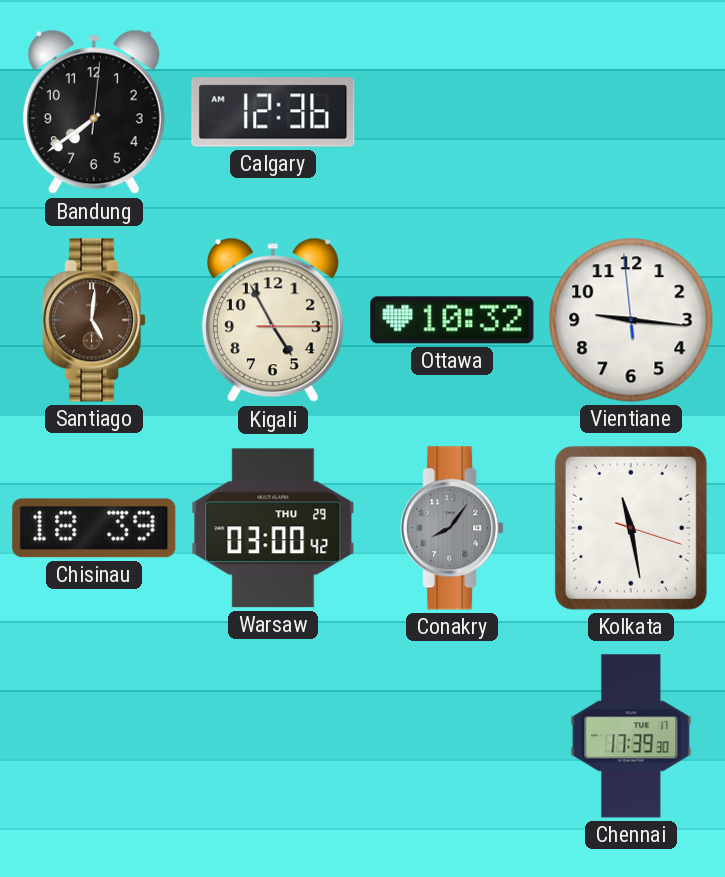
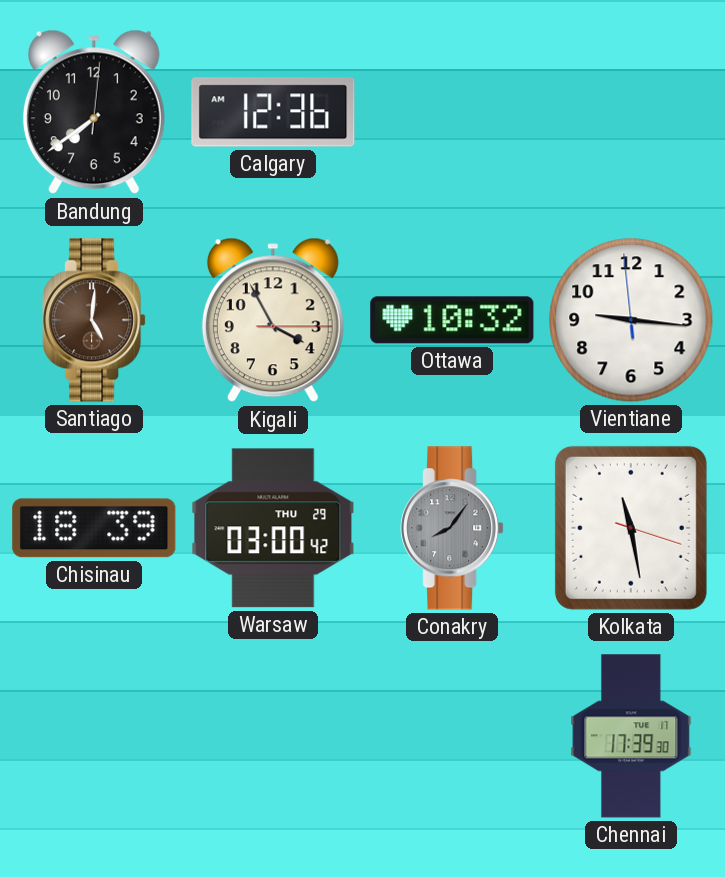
Kigali: 4:55 -> 3:55
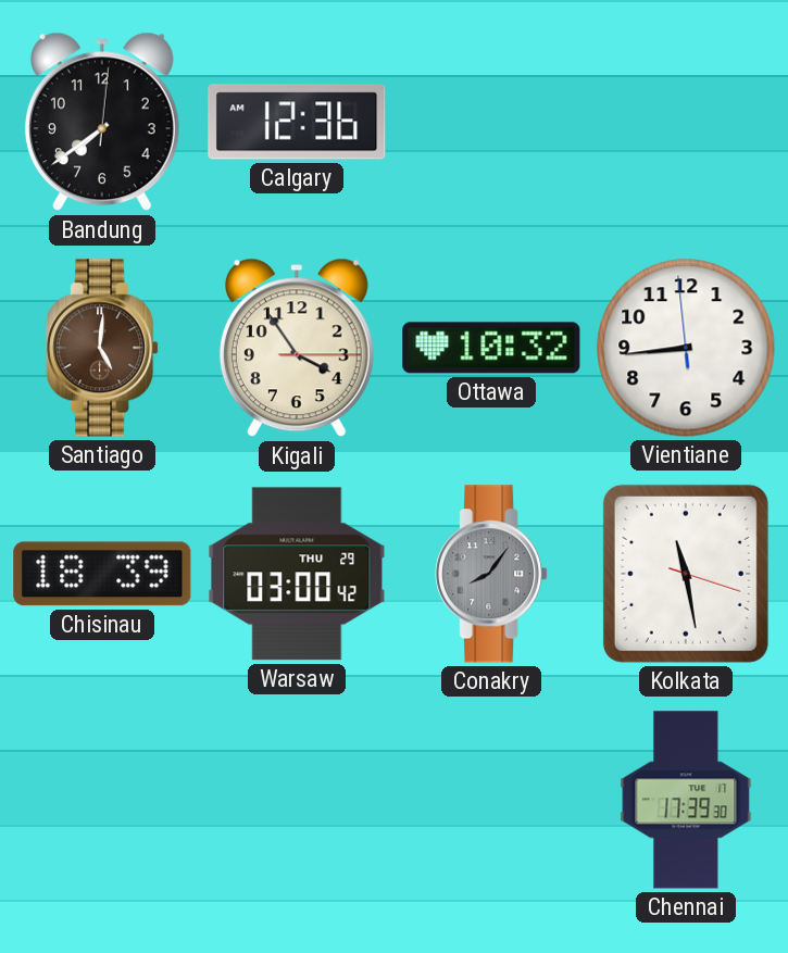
Kigali: 3:55 -> 3:54
Vientiane: 9:15 -> 8:43
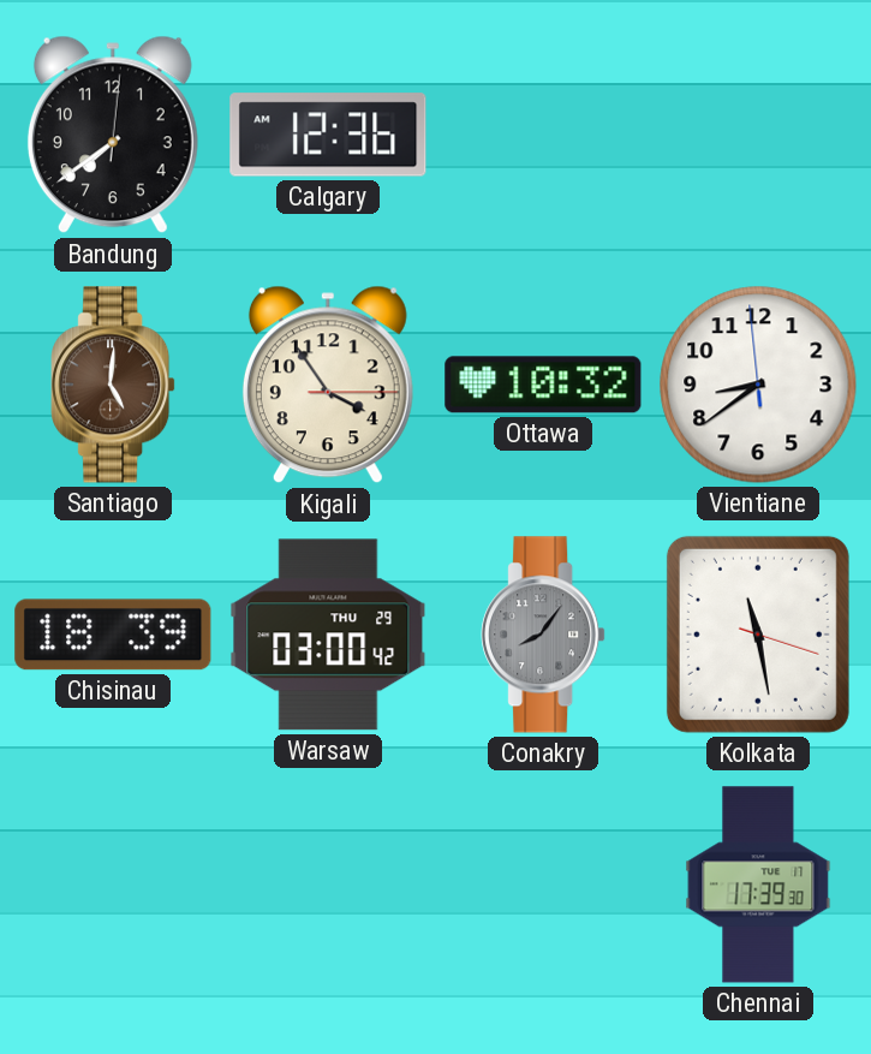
Vientiane: 8:43 -> 8:38
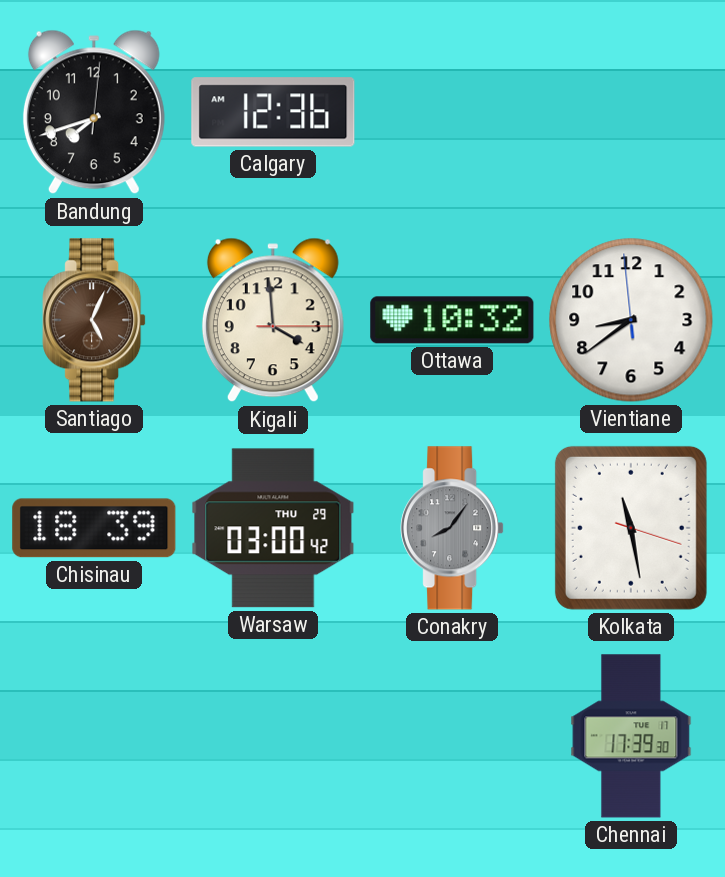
Bandung: 7:39 -> 7:42
Santiago: 5:01 -> 5:04
Kigali: 3:54 -> 3:59
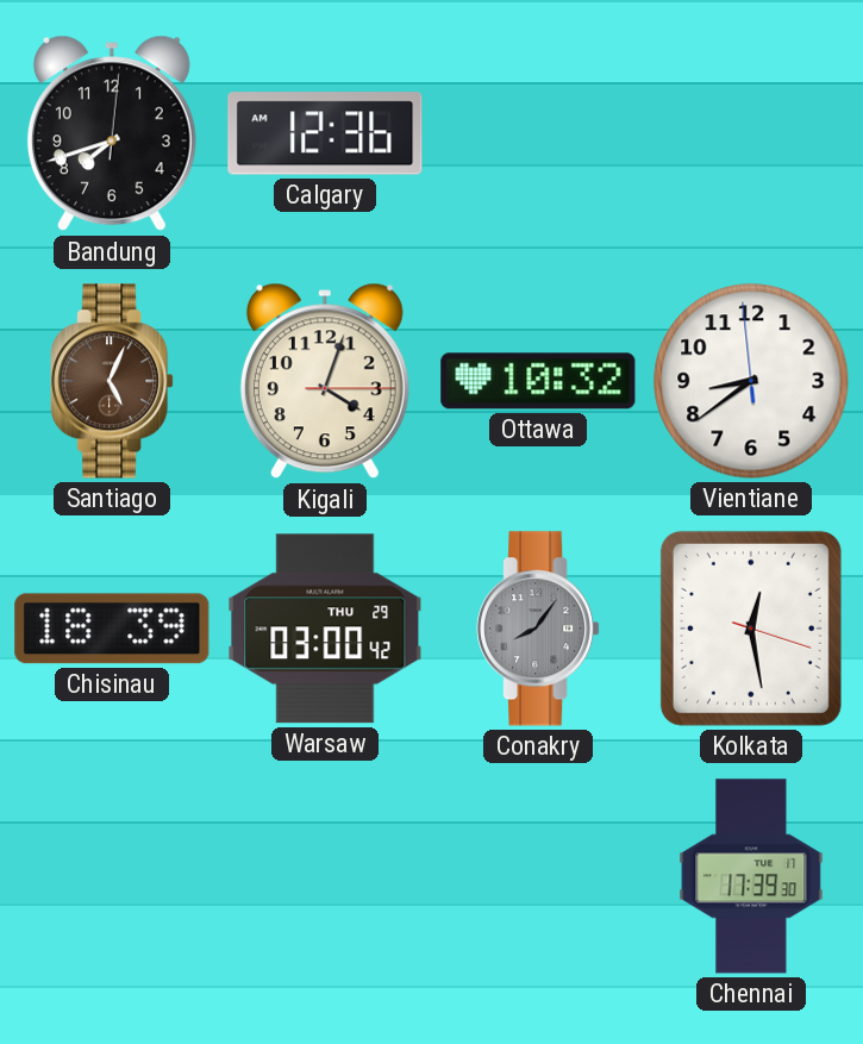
Kigali: 3:59 -> 4:03
Kolkata: 11:28 -> 12:28
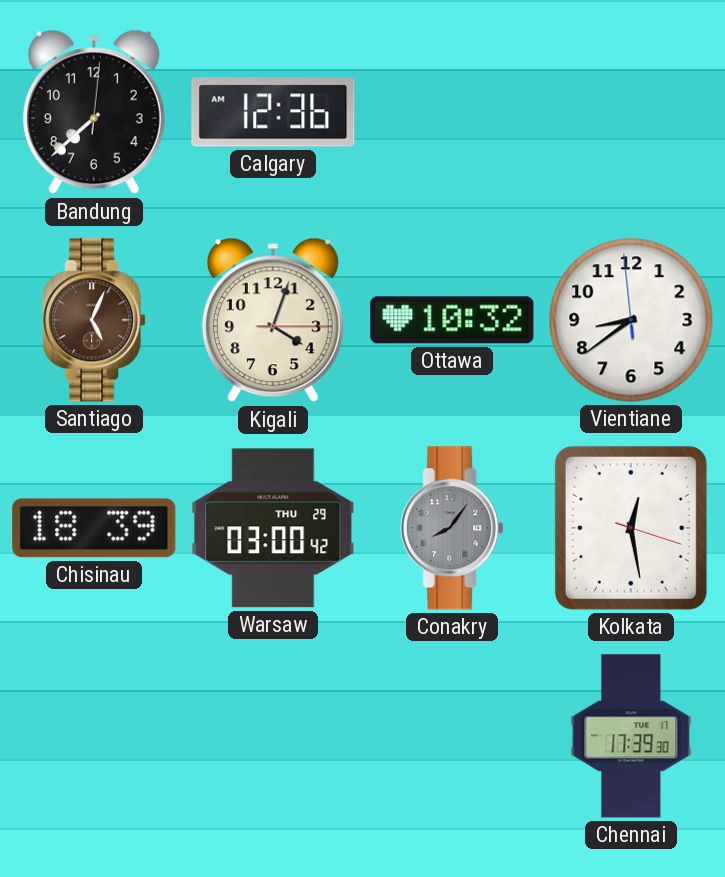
Bandung: 7:42 -> 7:38
